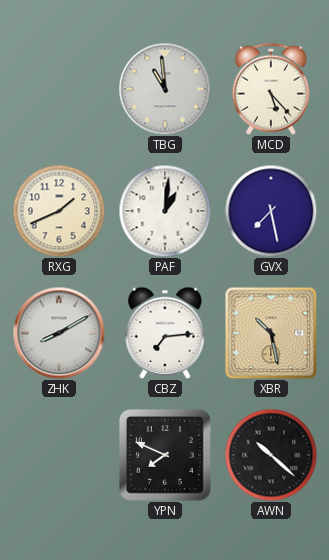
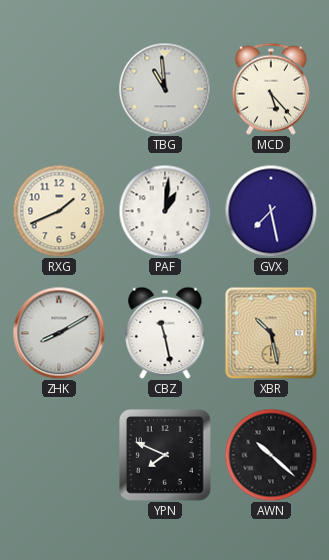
CBZ: 7:14 -> 11:28
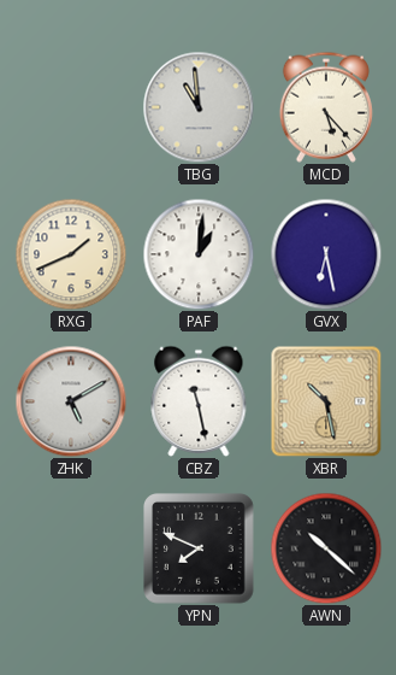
GVX: 7:28 -> 6:28
ZHK: 8:10 -> 5:10
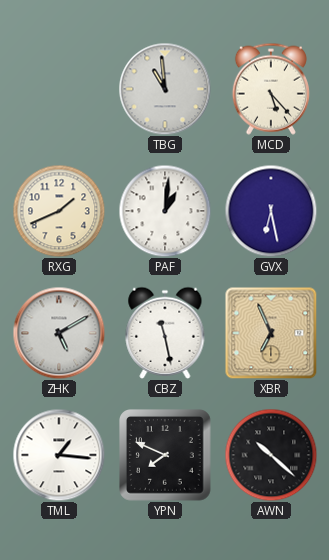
XBR: 10:28 -> 6:56
TML: none -> 1:16
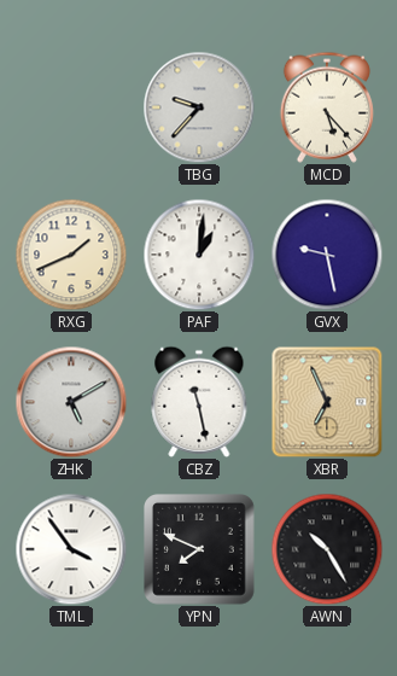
TBG: 10:59 -> 9:37
GVX: 6:28 -> 9:28
TML: 1:16 -> 3:54
AWN: 10:22 -> 10:25
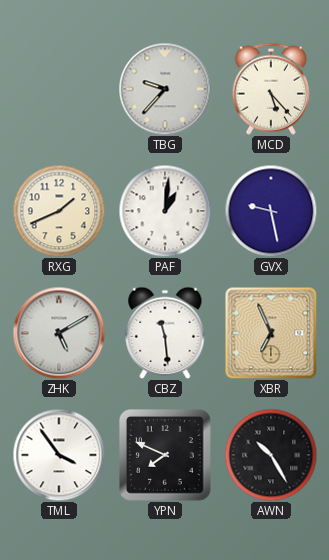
CBZ: 11:28 -> 11:29
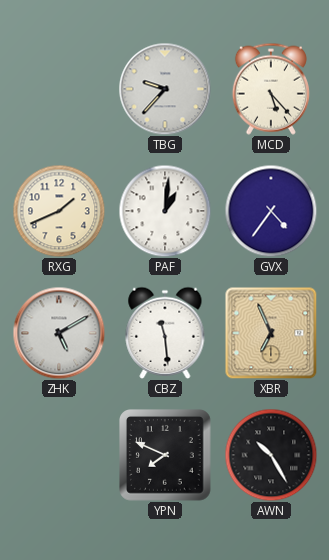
GVX: 9:28 -> 4:36
TML: 3:54 -> none
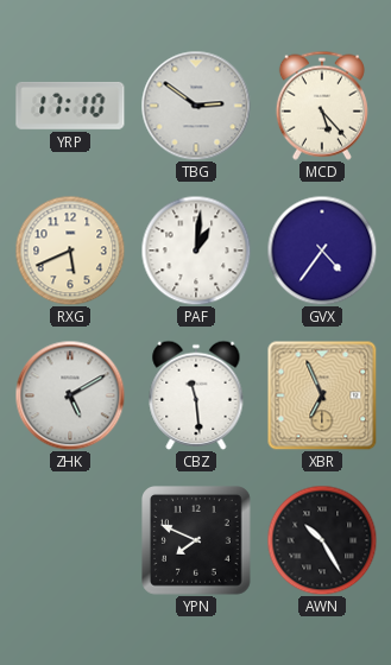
YRP: none -> 17:10
TBG: 9:37 -> 2:51
RXG: 1:41 -> 5:41
